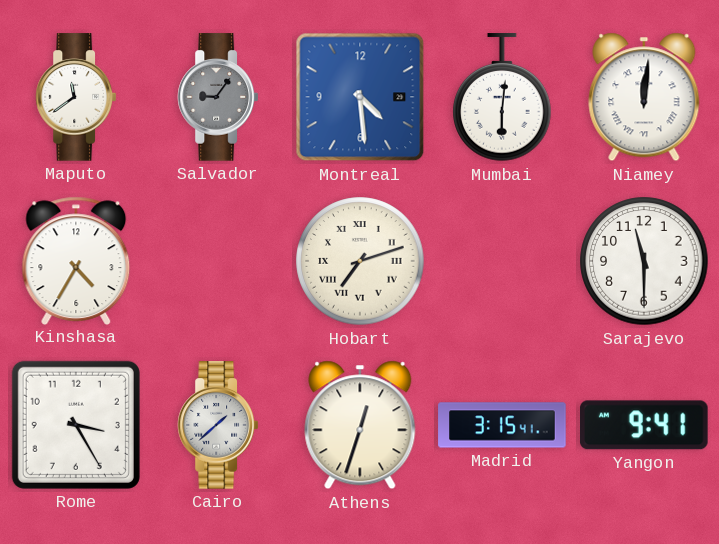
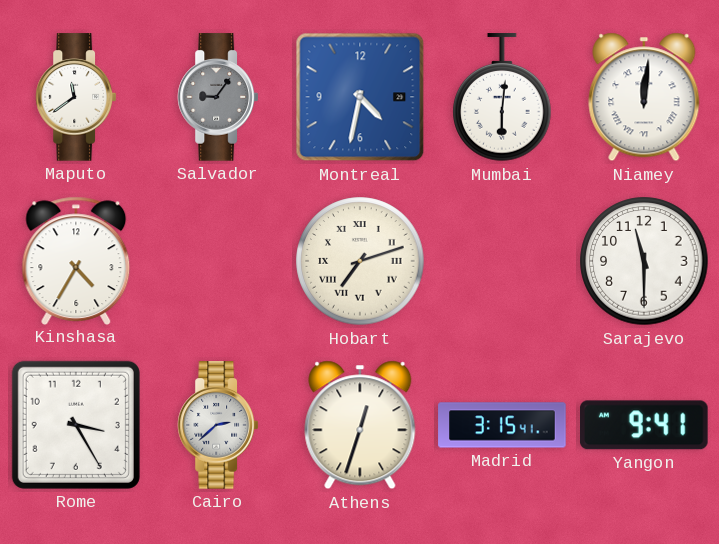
Montreal: 4:29 -> 4:32
Cairo: 1:38 -> 2:38
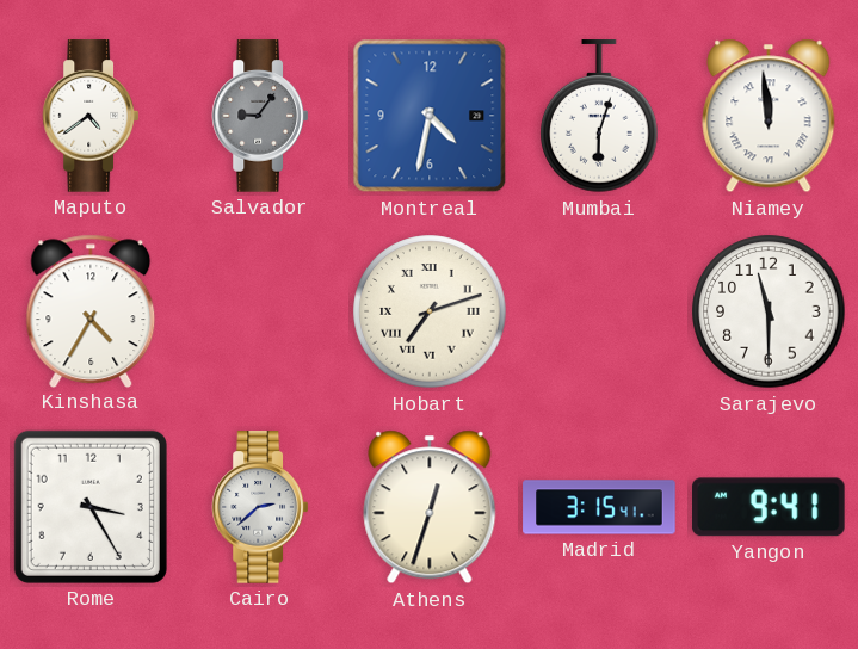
Maputo: 11:39 -> 4:39
Mumbai: 6:01 -> 6:03
Niamey: 12:01 -> 11:59
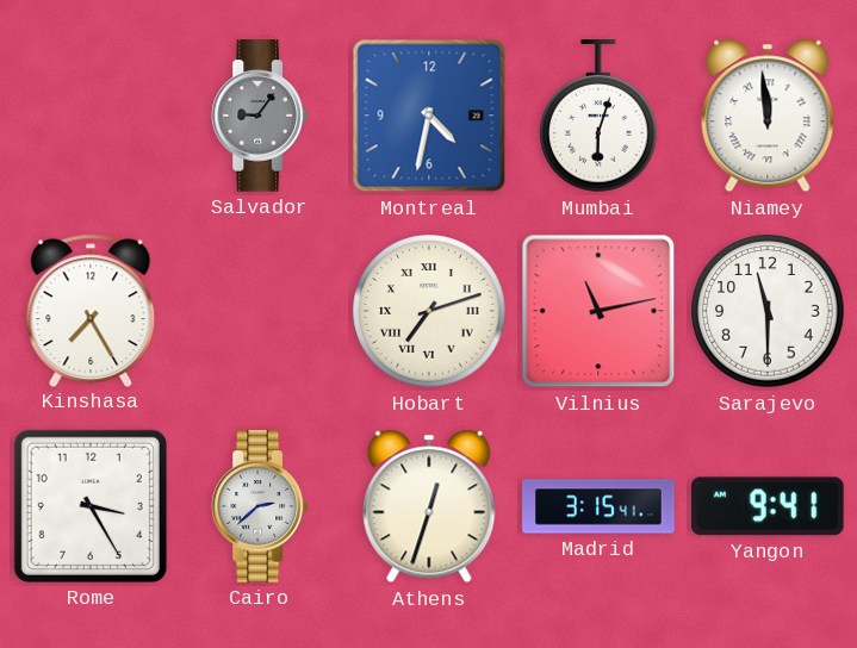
Maputo: 4:39 -> none
Kinshasa: 4:35 -> 7:25
Vilnius: none -> 11:13
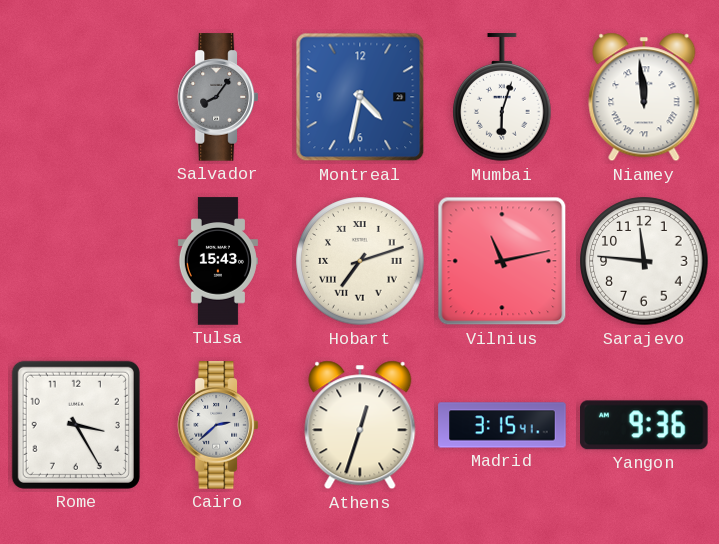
Salvador: 9:06 -> 8:06
Kinshasa: 7:25 -> none
Tulsa: none -> 15:43
Sarajevo: 11:30 -> 11:46
Yangon: 9:41 -> 9:36
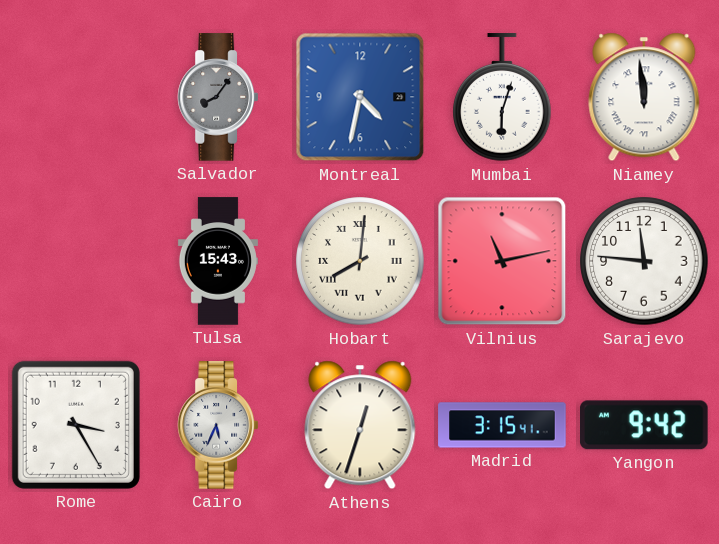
Hobart: 7:12 -> 8:01
Cairo: 2:38 -> 5:34
Yangon: 9:36 -> 9:42
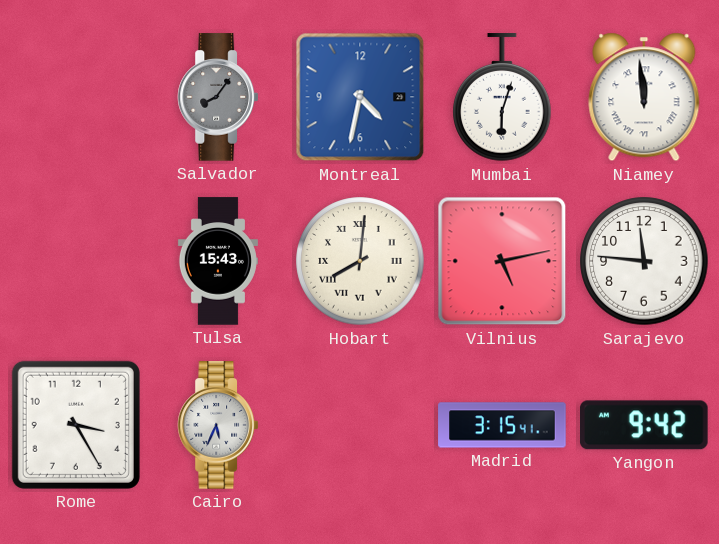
Vilnius: 11:13 -> 5:13
Athens: 12:33 -> none
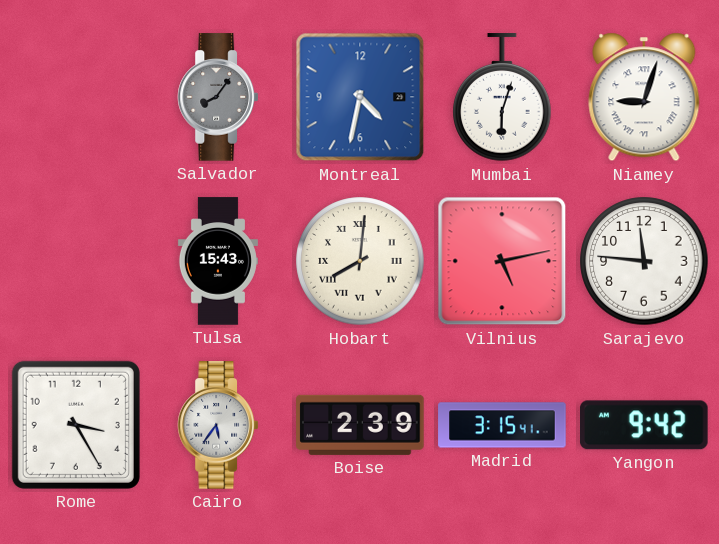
Niamey: 11:59 -> 9:03
Cairo: 5:34 -> 5:36
Boise: none -> 2:39
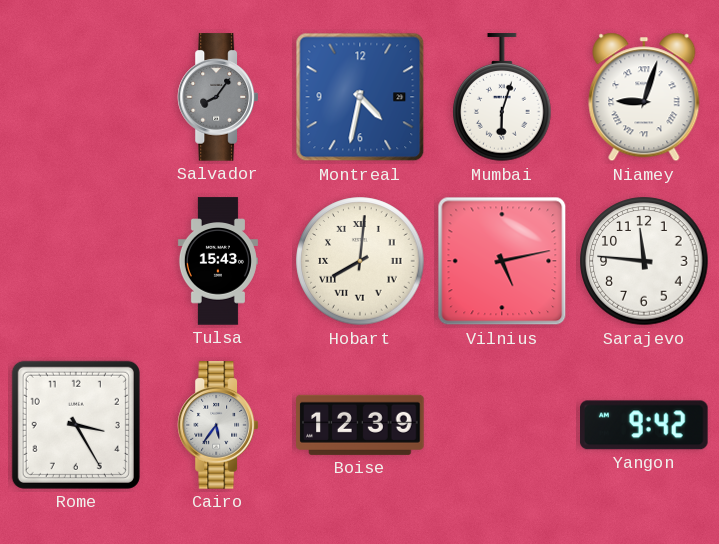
Boise: 2:39 -> 12:39
Madrid: 3:15 -> none
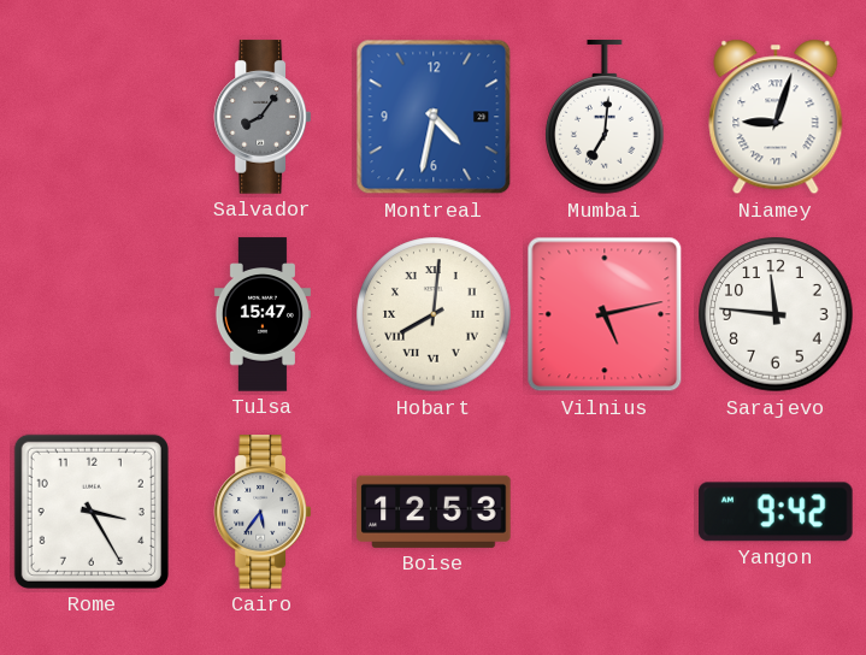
Mumbai: 6:03 -> 7:01
Tulsa: 15:43 -> 15:47
Boise: 12:39 -> 12:53
